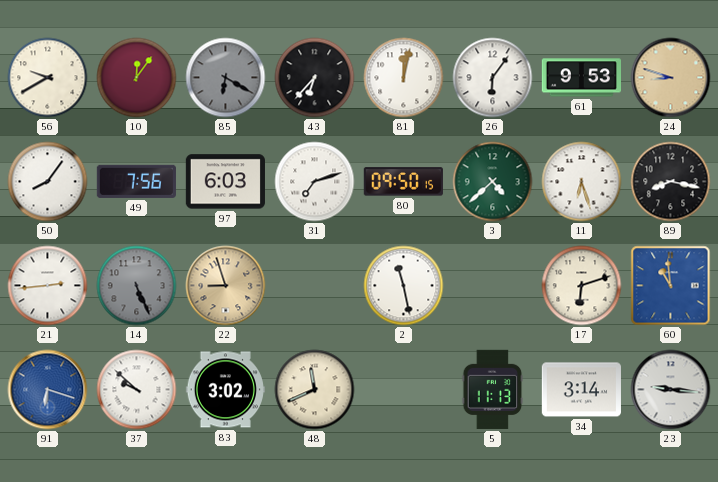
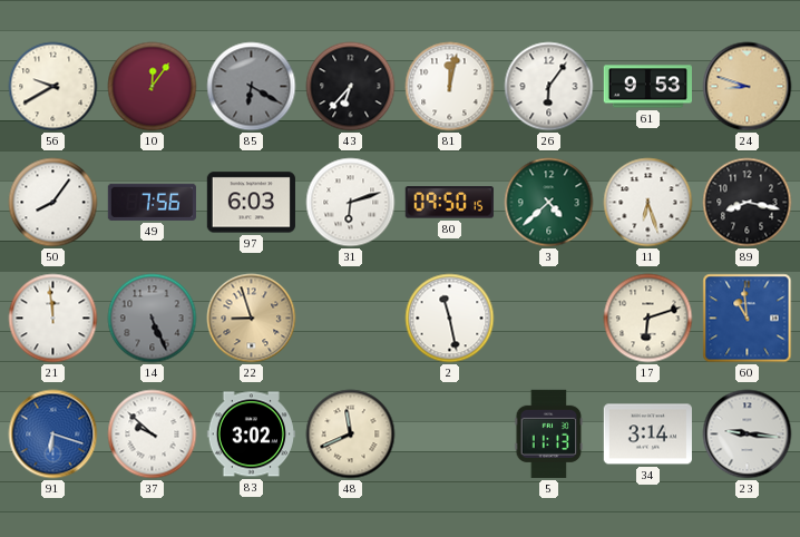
31: 7:12 -> 6:12
21: 2:44 -> 11:59
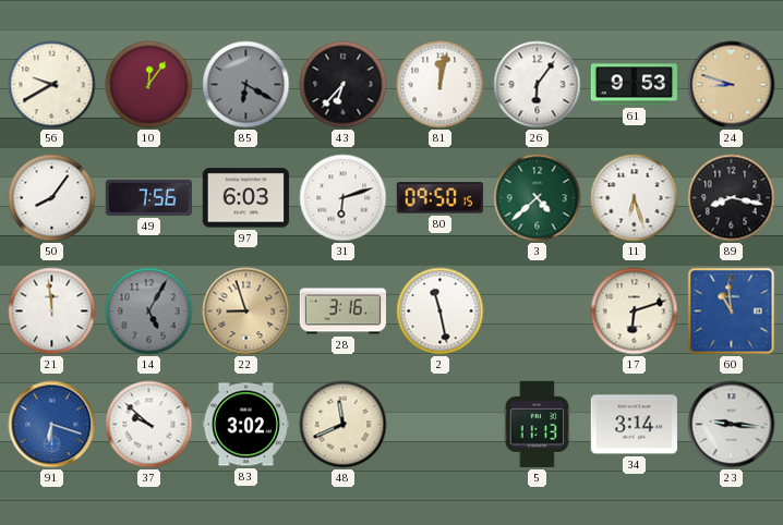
14: 5:26 -> 5:05
28: none -> 3:16
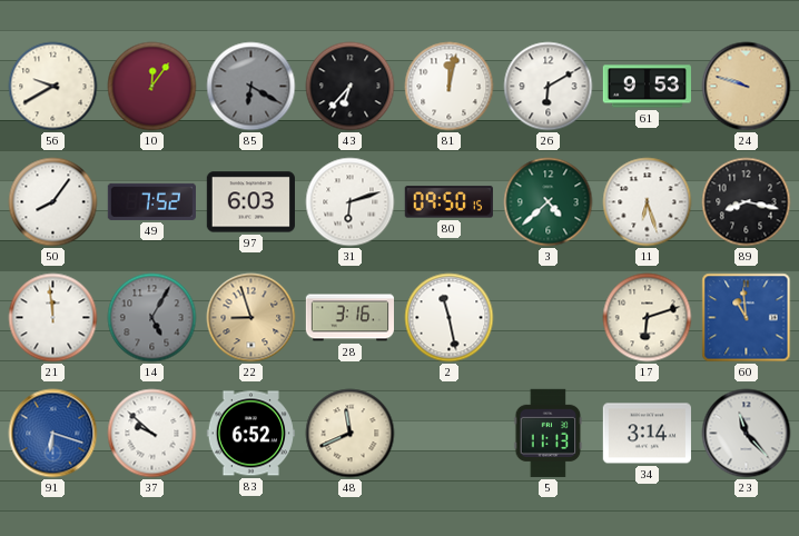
26: 6:06 -> 6:10
24: 8:48 -> 9:48
49: 7:56 -> 7:52
83: 3:02 -> 6:52
23: 9:16 -> 11:23
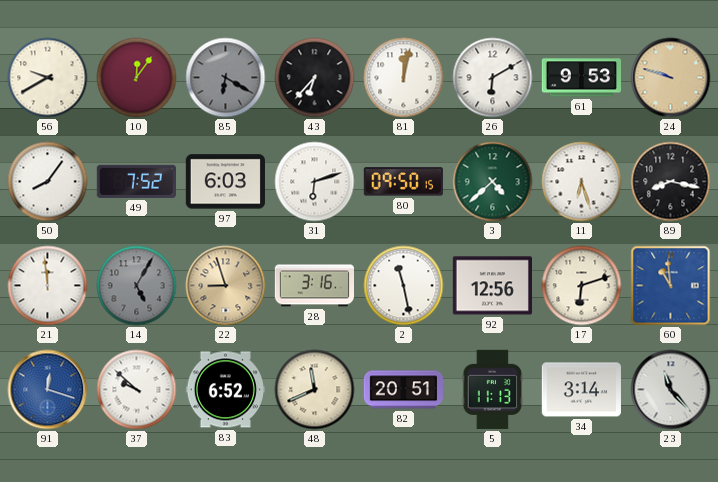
92: none -> 12:56
91: 6:18 -> 12:18
82: none -> 20:51
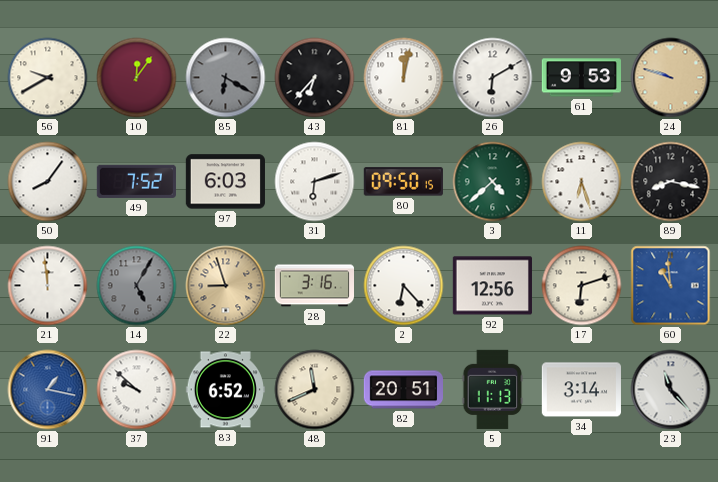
2: 11:28 -> 6:23
91: 12:18 -> 1:17
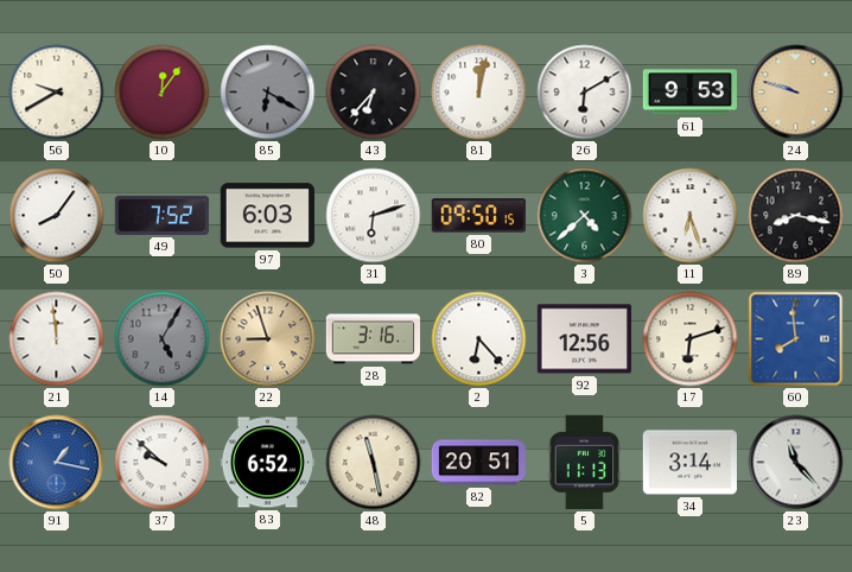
60: 10:59 -> 7:59
48: 11:41 -> 11:28
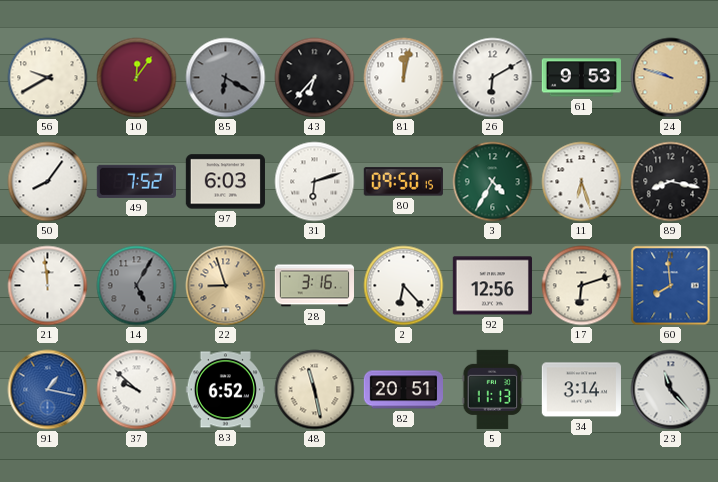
3: 4:38 -> 4:35
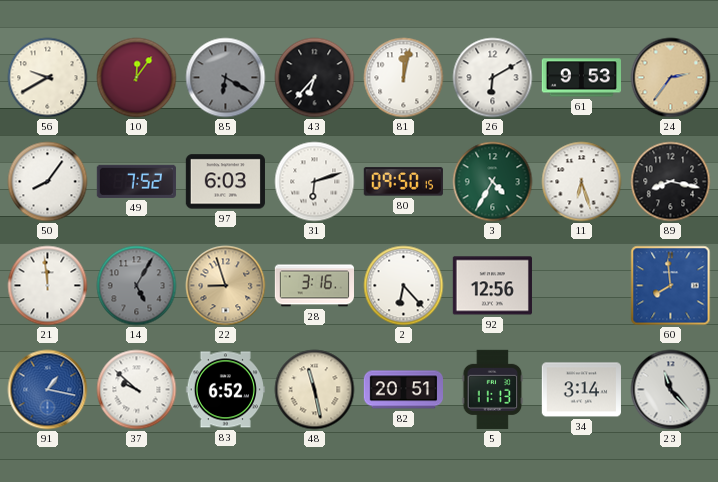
24: 9:48 -> 2:36
17: 6:12 -> none
